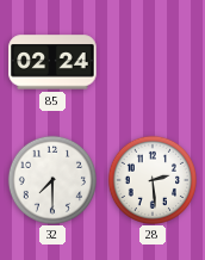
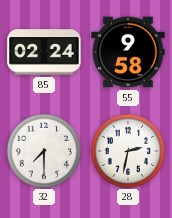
55: none -> 9:58
28: 2:29 -> 2:32
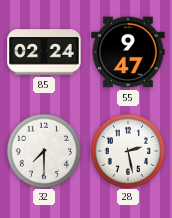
55: 9:58 -> 9:47
28: 2:32 -> 2:28
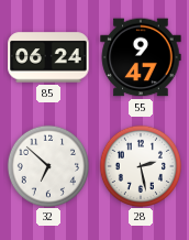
85: 02:24 -> 06:24
32: 7:30 -> 6:52
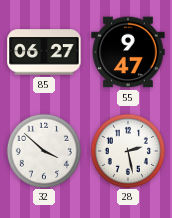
85: 06:24 -> 06:27
32: 6:52 -> 3:52
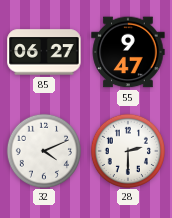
32: 3:52 -> 4:11
28: 2:28 -> 2:30
